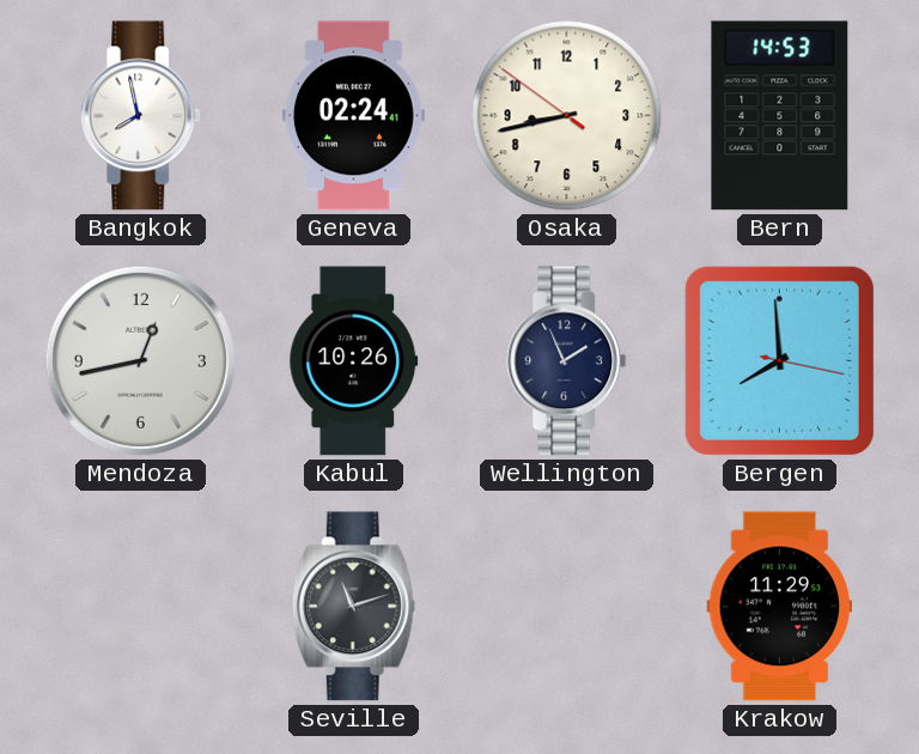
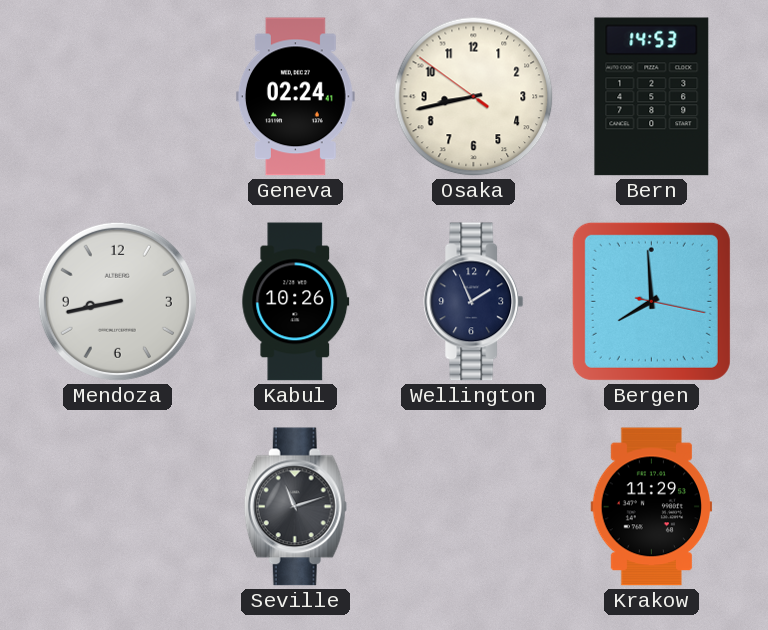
Bangkok: 7:58 -> none
Mendoza: 12:43 -> 8:43
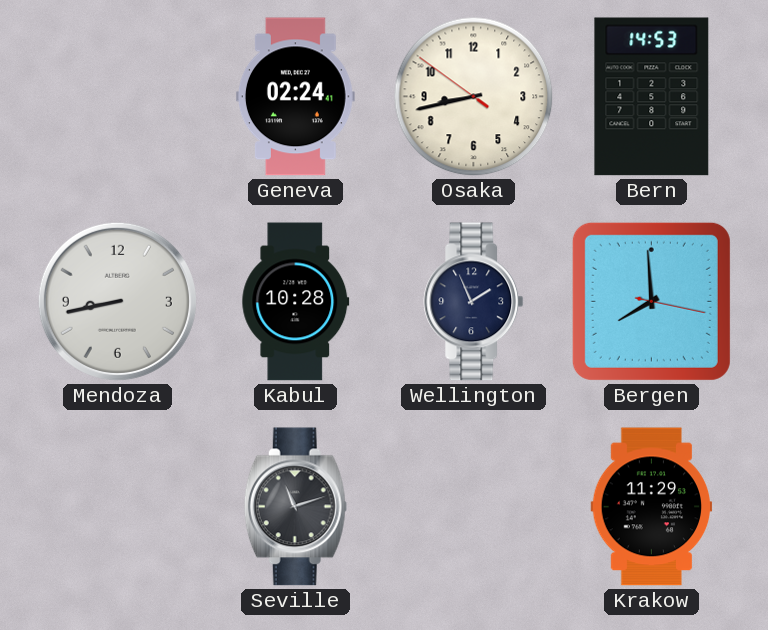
Kabul: 10:26 -> 10:28
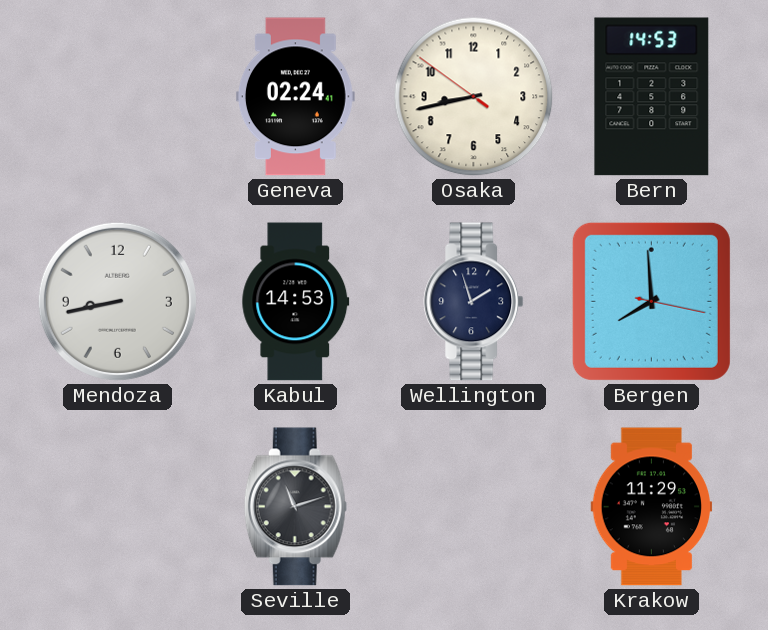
Kabul: 10:28 -> 14:53
Wellington: 1:56 -> 1:57
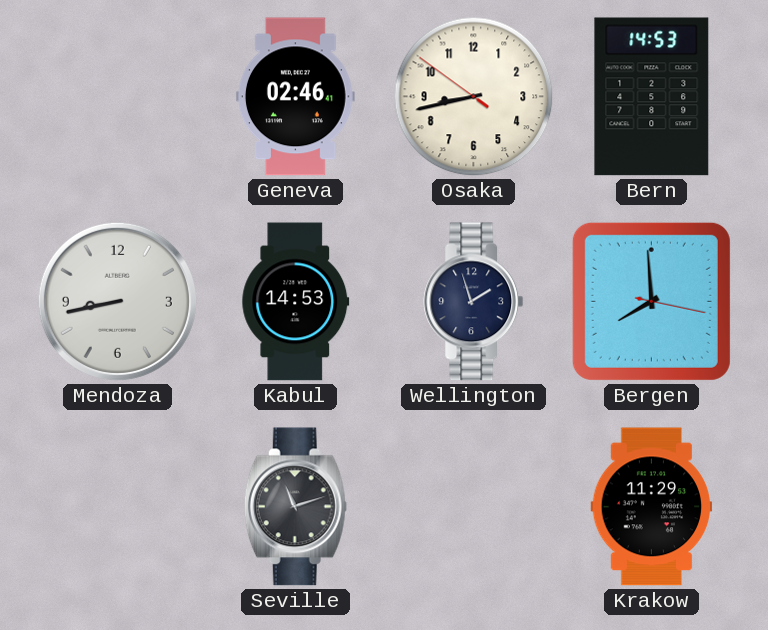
Geneva: 02:24 -> 02:46
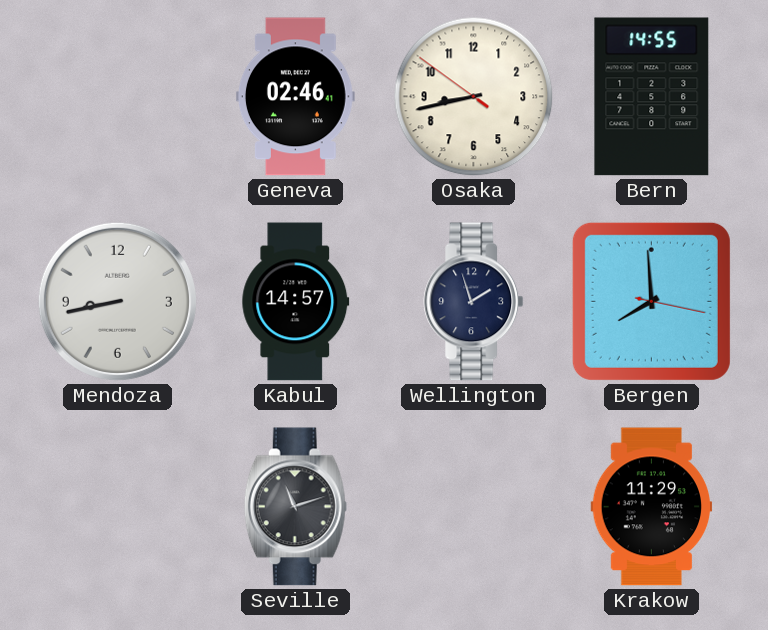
Bern: 14:53 -> 14:55
Kabul: 14:53 -> 14:57
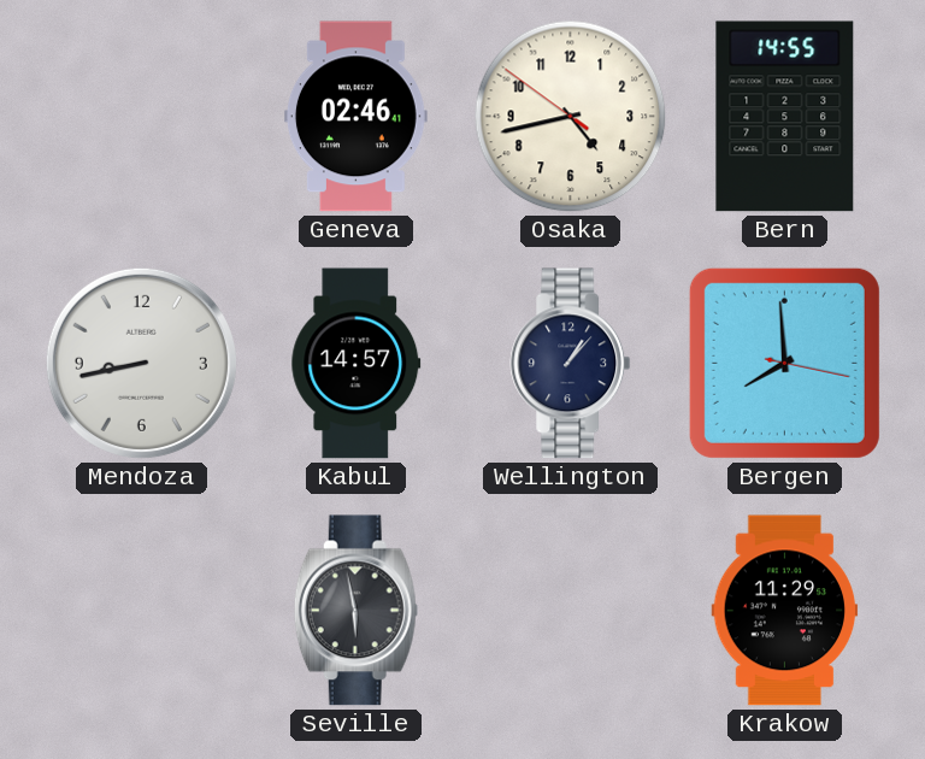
Osaka: 8:42 -> 4:42
Wellington: 1:57 -> 1:07
Seville: 11:12 -> 5:58
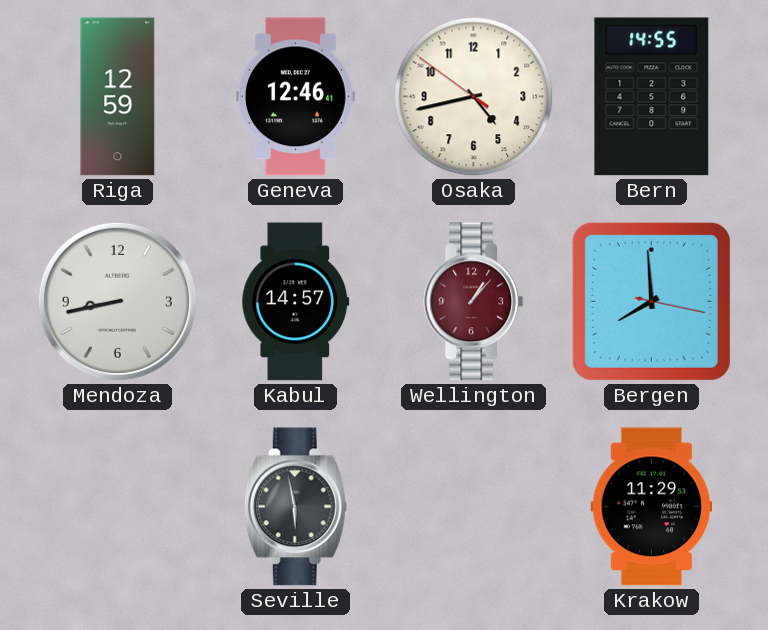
Riga: none -> 12:59
Geneva: 02:46 -> 12:46
Wellington dial: navy -> burgundy
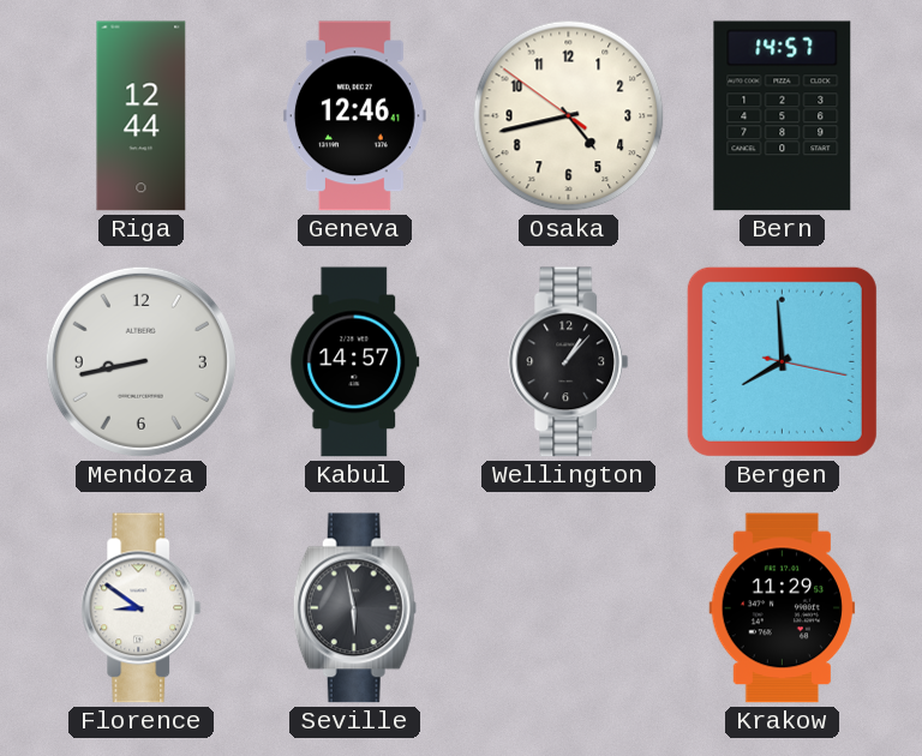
Riga: 12:59 -> 12:44
Bern: 14:55 -> 14:57
Wellington dial: burgundy -> black
Florence: none -> 8:51
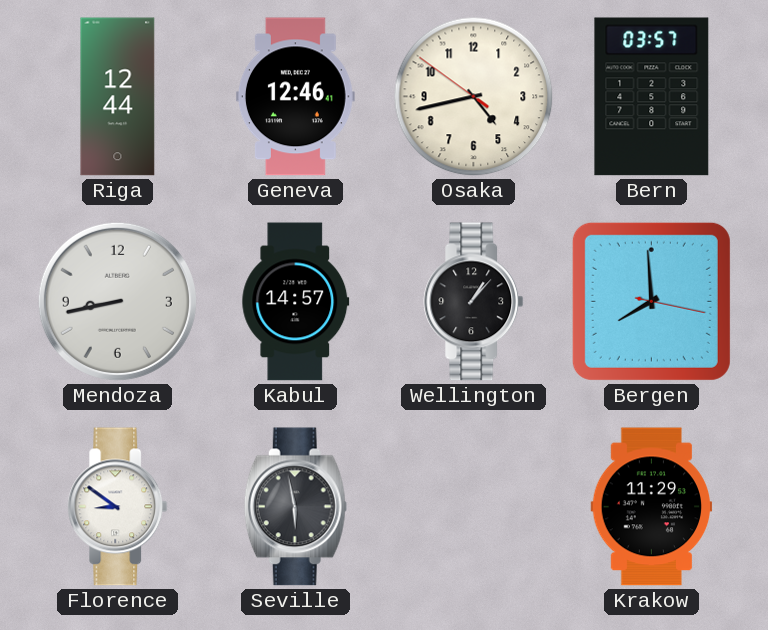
Bern: 14:57 -> 03:57
